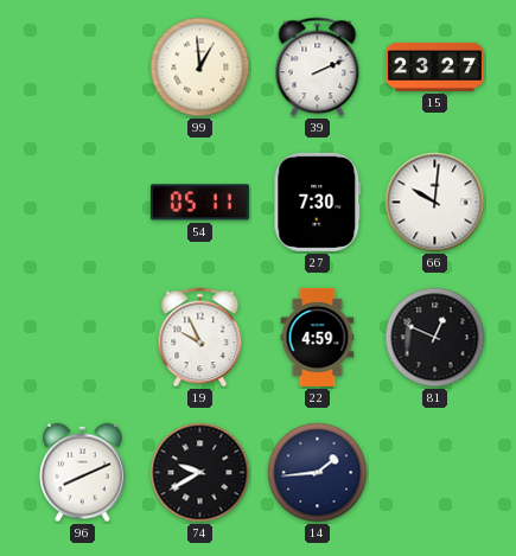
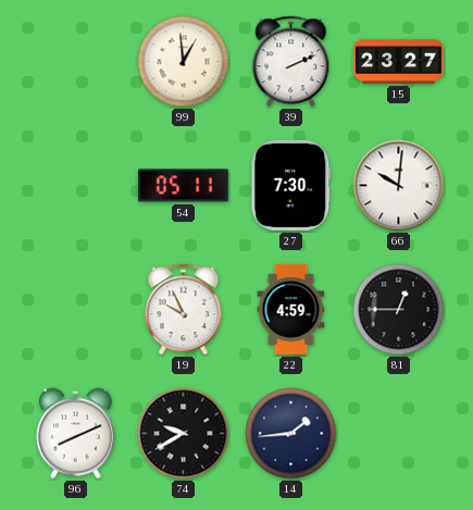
81: 12:49 -> 12:45
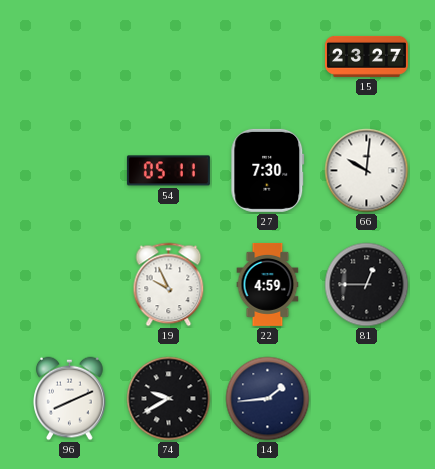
99: 12:59 -> none
39: 2:11 -> none
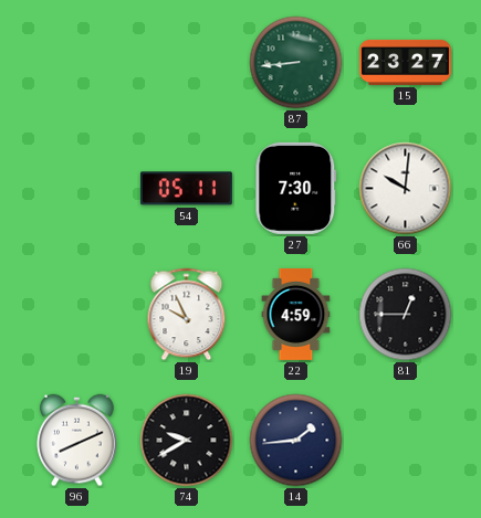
87: none -> 8:44
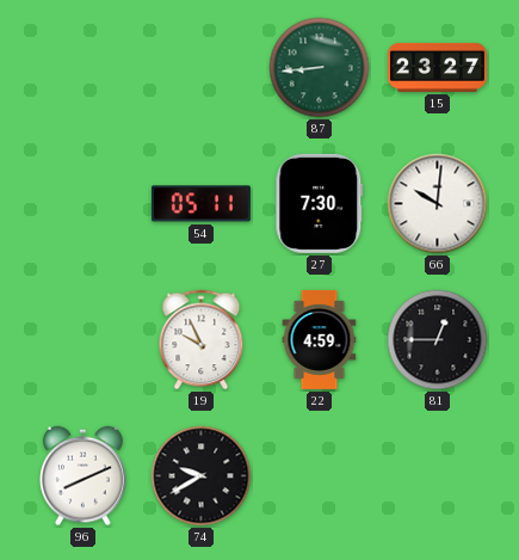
14: 1:44 -> none
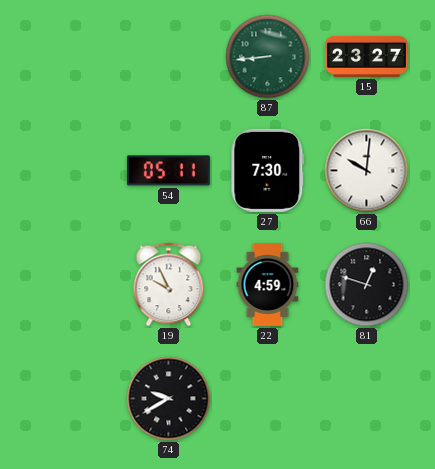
81: 12:45 -> 12:48
96: 8:11 -> none
